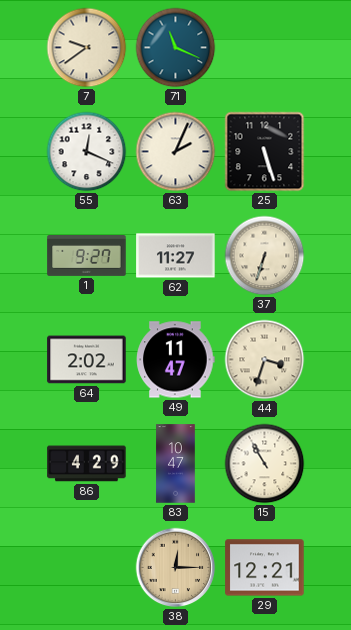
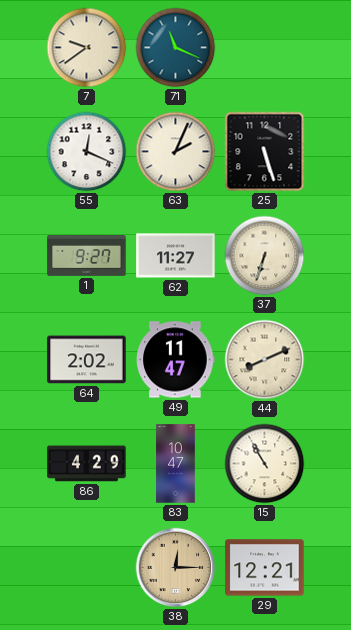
44: 3:33 -> 8:11
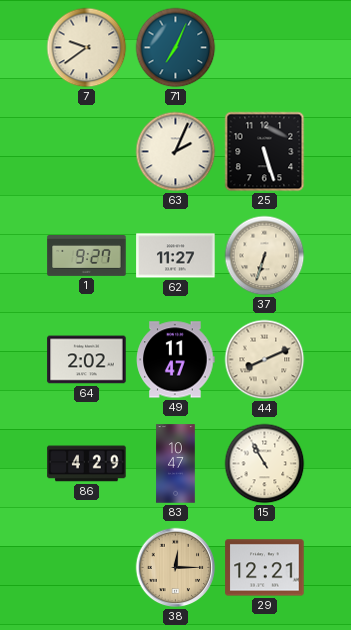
71: 11:19 -> 7:04
55: 12:19 -> none
